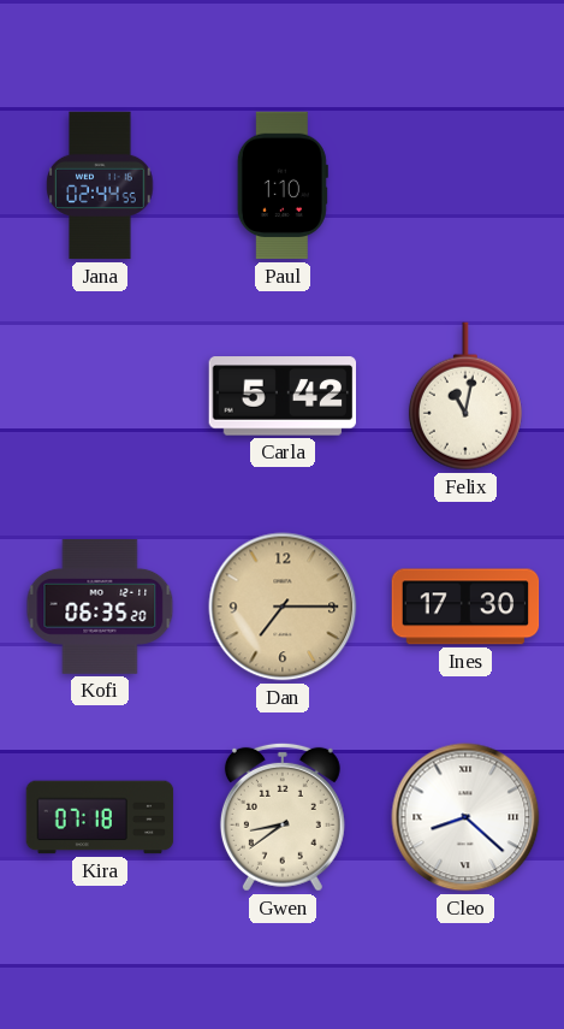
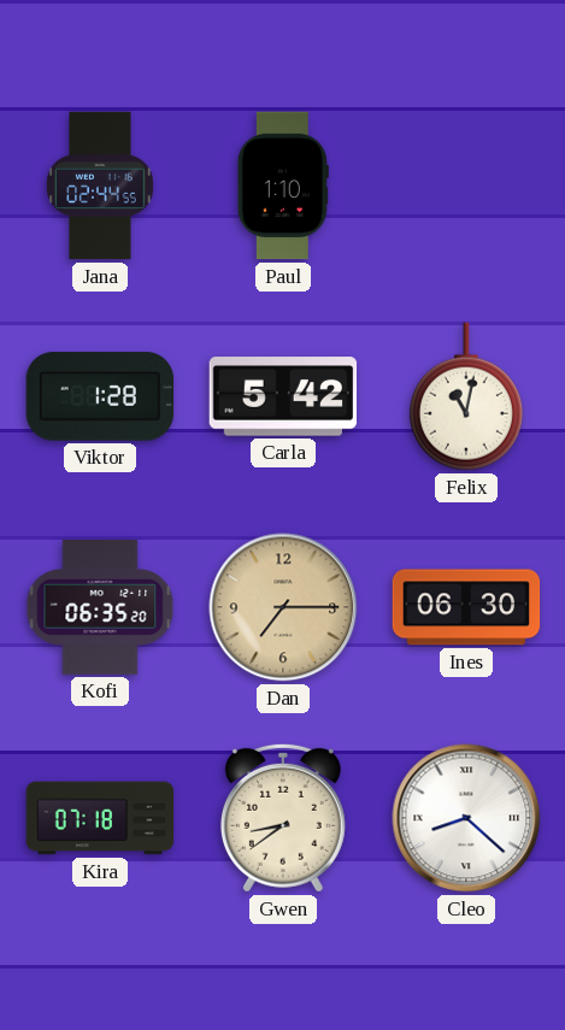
Viktor: none -> 1:28
Ines: 17:30 -> 06:30
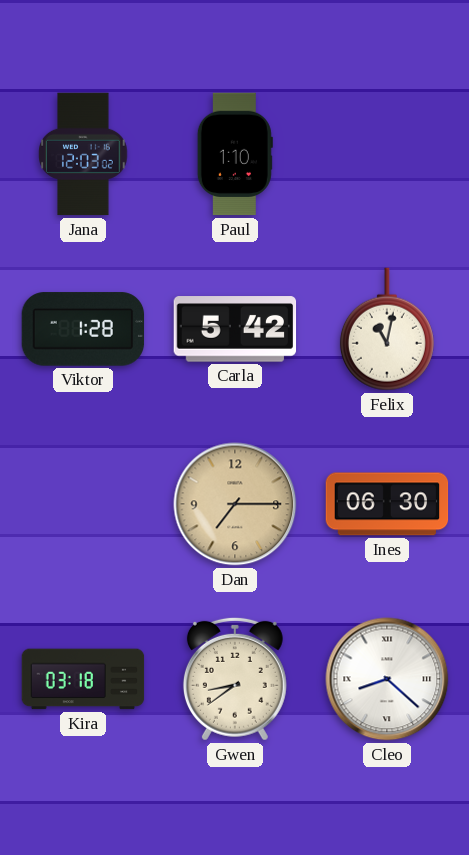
Jana: 02:44 -> 12:03
Kofi: 06:35 -> none
Kira: 07:18 -> 03:18
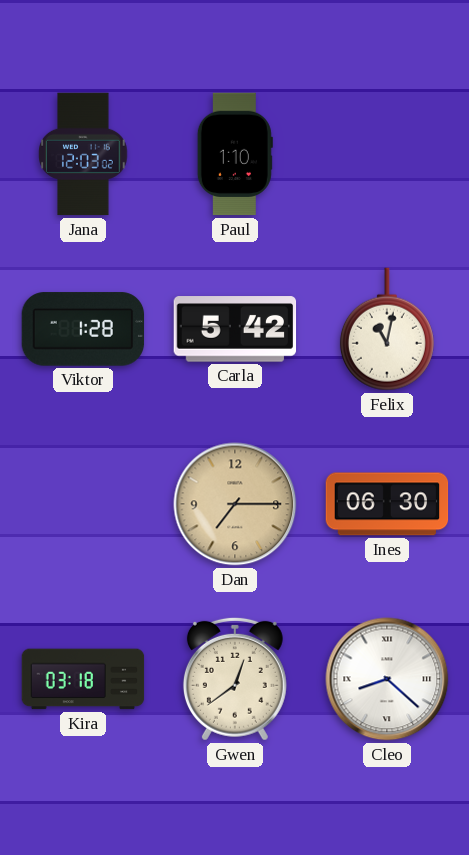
Gwen: 8:39 -> 12:39
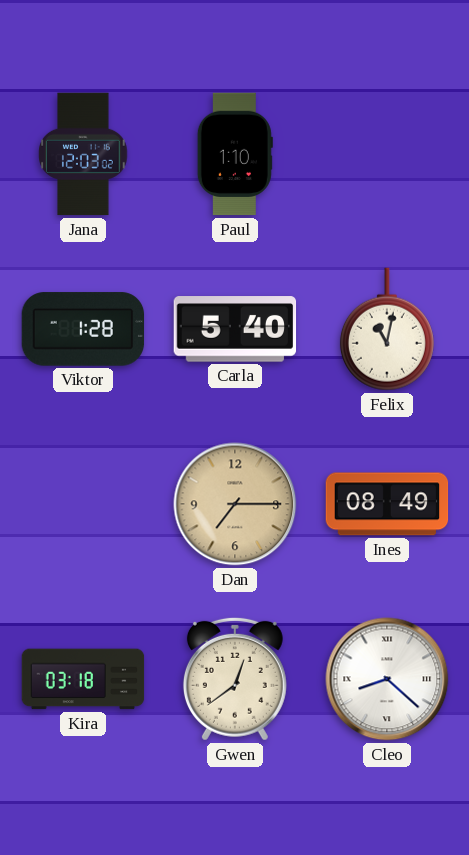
Carla: 5:42 -> 5:40
Ines: 06:30 -> 08:49
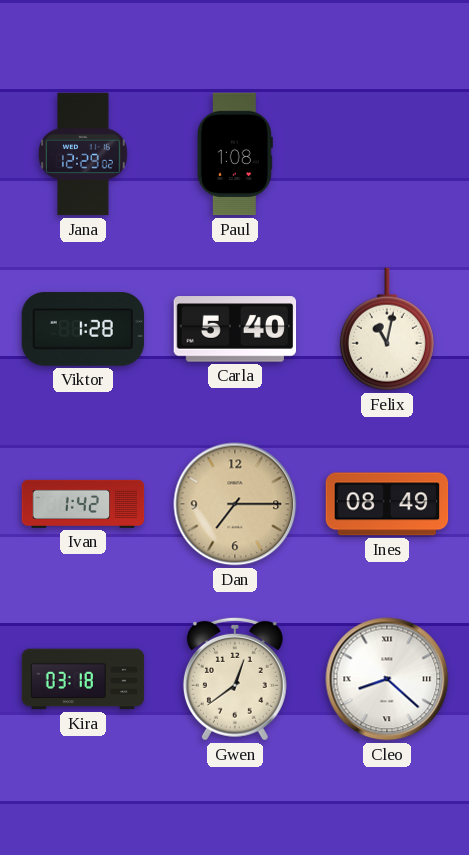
Jana: 12:03 -> 12:29
Paul: 1:10 -> 1:08
Ivan: none -> 1:42
